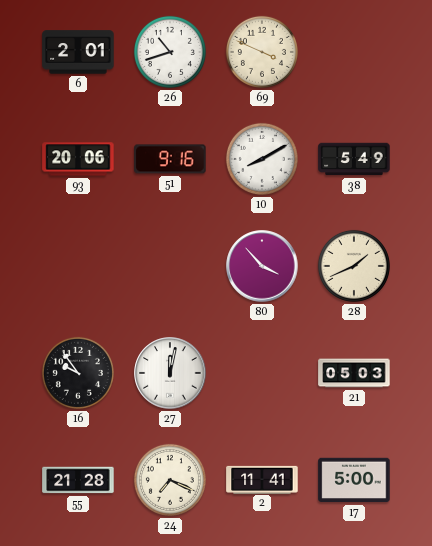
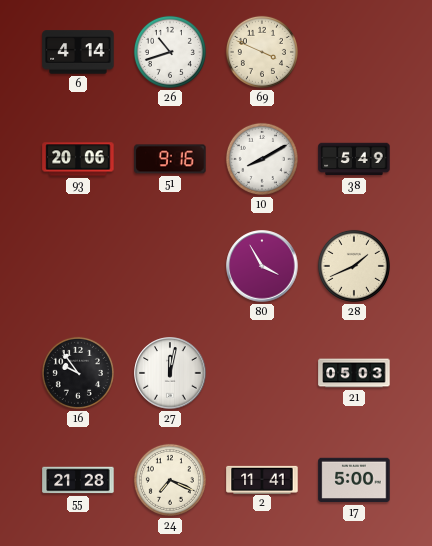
6: 2:01 -> 4:14
80: 3:53 -> 3:55
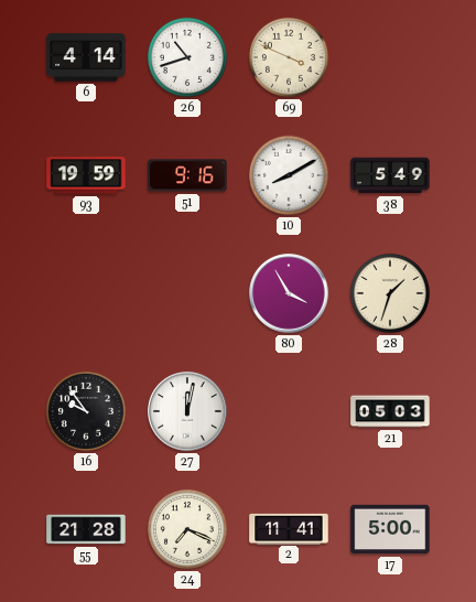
93: 20:06 -> 19:59
28: 1:41 -> 1:33
